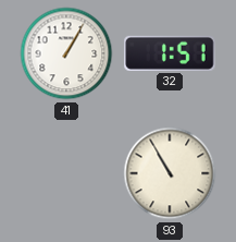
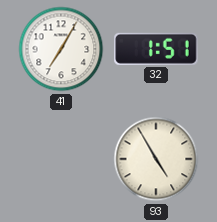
41: 1:05 -> 7:05
93: 10:55 -> 4:55
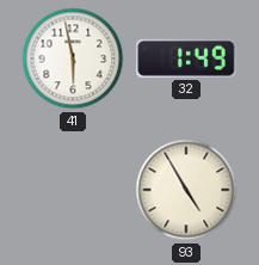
41: 7:05 -> 5:58
32: 1:51 -> 1:49
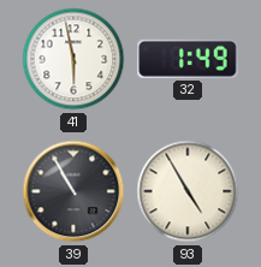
39: none -> 10:55
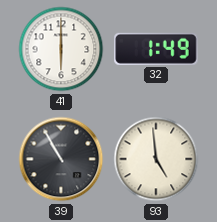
41: 5:58 -> 6:00
93: 4:55 -> 4:59
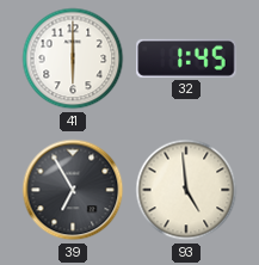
32: 1:49 -> 1:45
39: 10:55 -> 6:55
